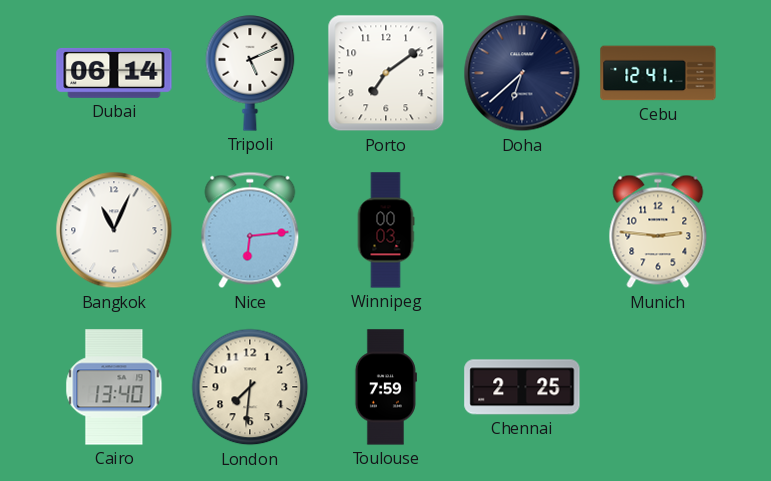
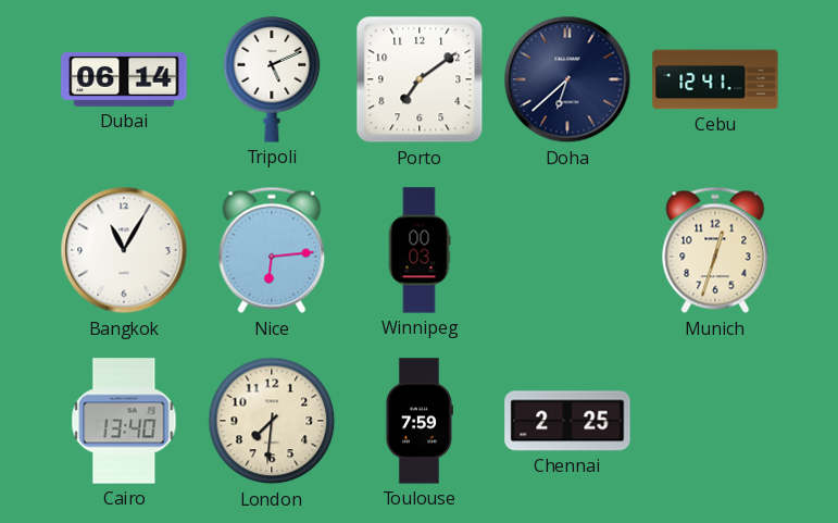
Bangkok: 11:04 -> 11:05
Munich: 2:46 -> 12:33
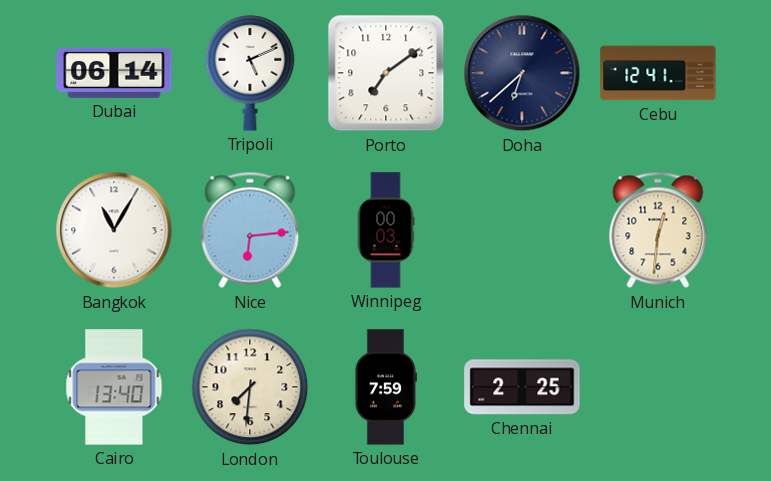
Munich: 12:33 -> 12:31
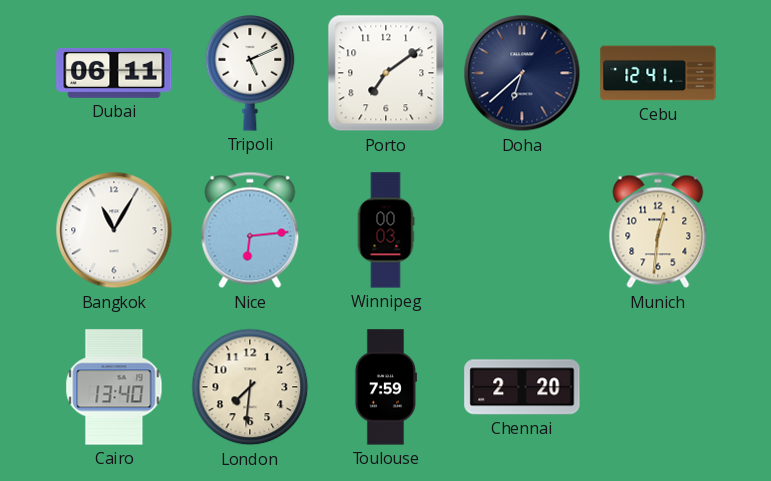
Dubai: 06:14 -> 06:11
Chennai: 2:25 -> 2:20
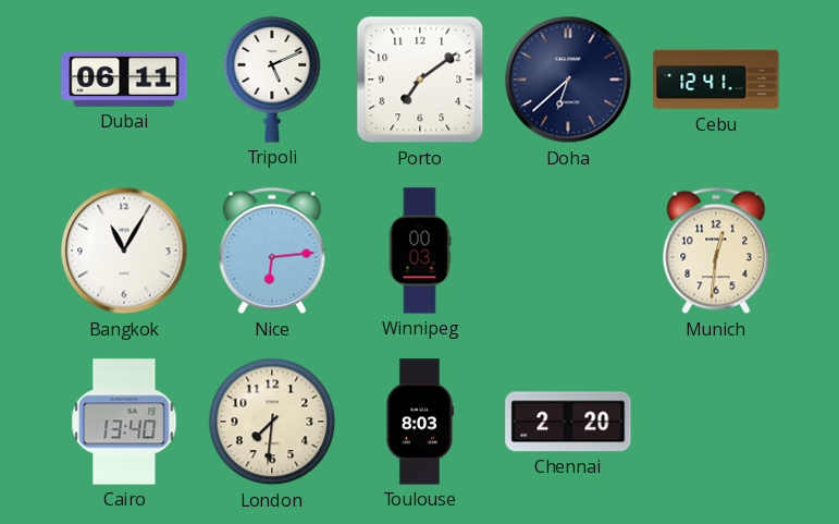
Toulouse: 7:59 -> 8:03
